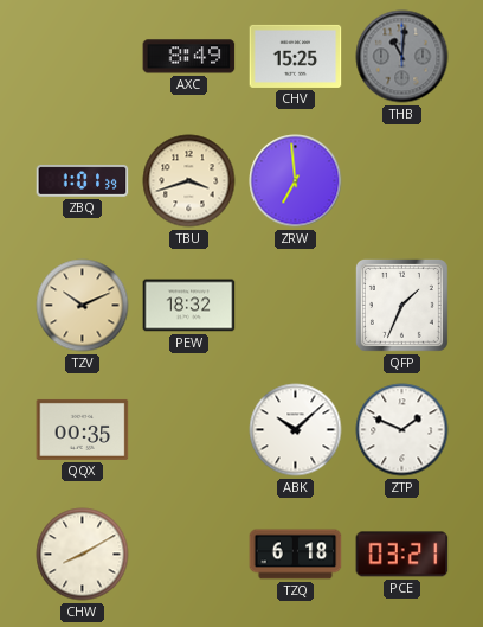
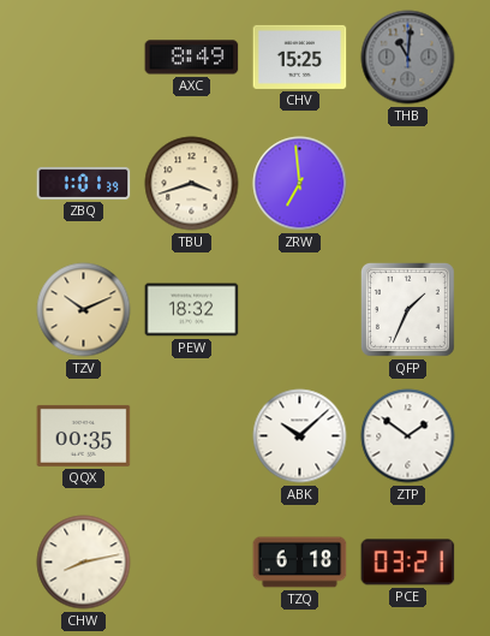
ZTP: 1:49 -> 1:51
CHW: 8:10 -> 8:13
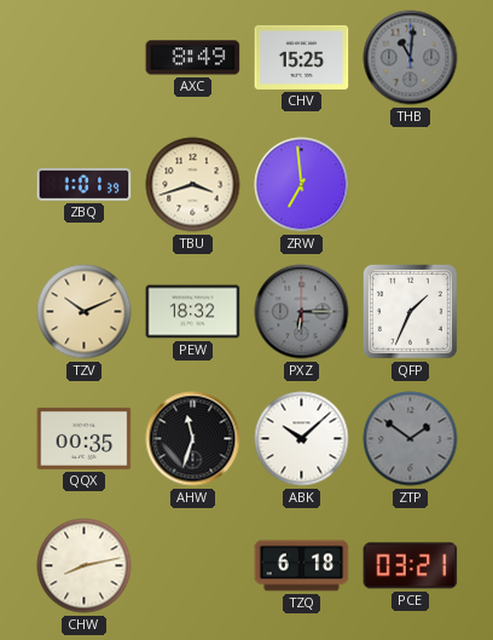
PXZ: none -> 6:15
AHW: none -> 11:33
ZTP dial: white -> grey
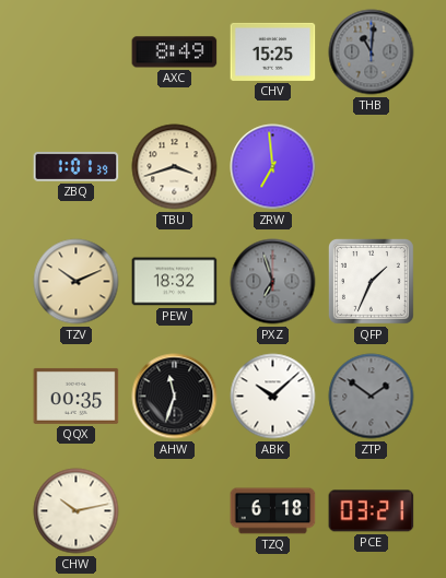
PXZ: 6:15 -> 6:57
CHW: 8:13 -> 10:13
